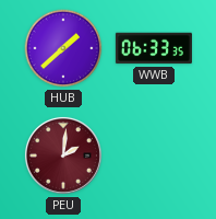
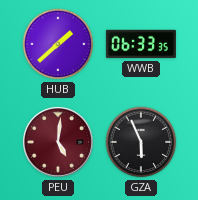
PEU: 2:01 -> 5:01
GZA: none -> 5:56
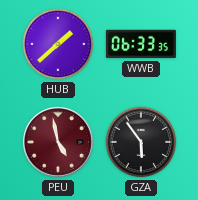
PEU: 5:01 -> 4:58
GZA: 5:56 -> 5:54
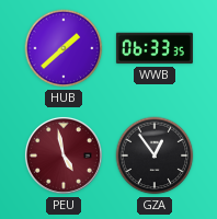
GZA: 5:54 -> 12:54
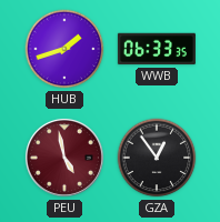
HUB: 1:38 -> 1:42
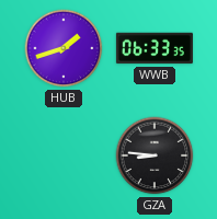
PEU: 4:58 -> none
GZA: 12:54 -> 8:46
